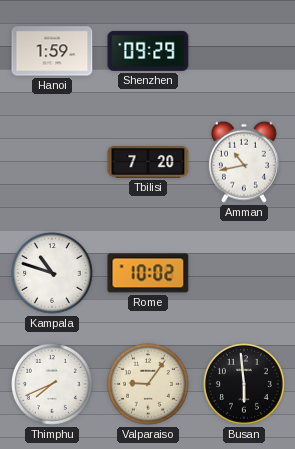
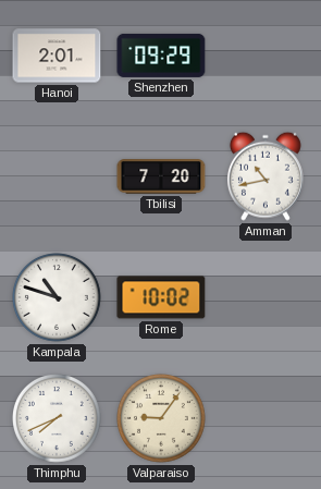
Hanoi: 1:59 -> 2:01
Busan: 5:59 -> none
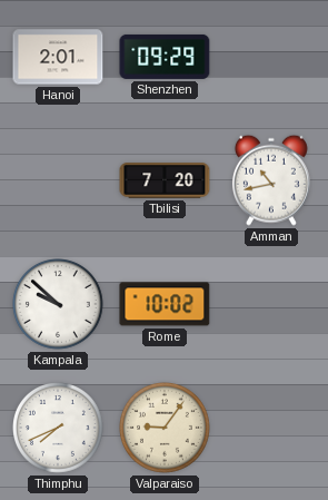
Kampala: 10:48 -> 9:52
